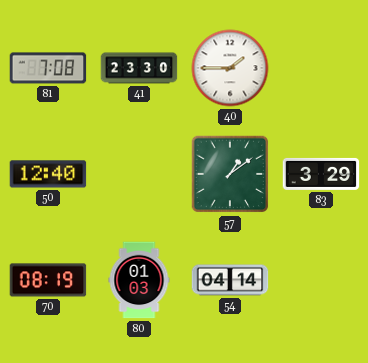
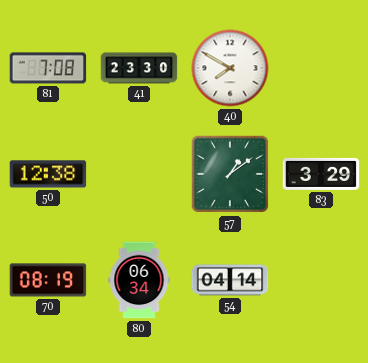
40: 1:45 -> 7:50
50: 12:40 -> 12:38
80: 01:03 -> 06:34
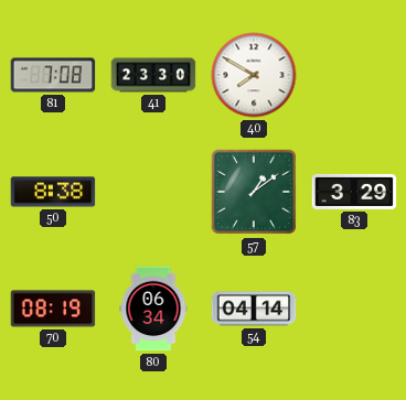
50: 12:38 -> 8:38
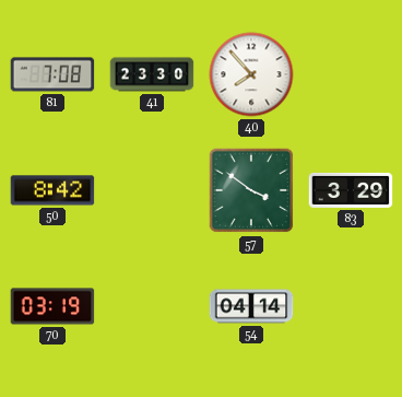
40: 7:50 -> 7:53
50: 8:38 -> 8:42
57: 1:09 -> 3:51
70: 08:19 -> 03:19
80: 06:34 -> none
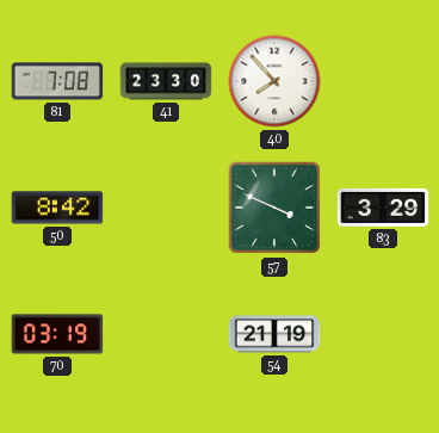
57: 3:51 -> 3:49
54: 04:14 -> 21:19
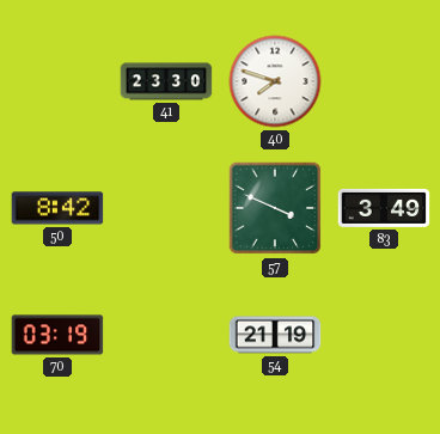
81: 7:08 -> none
40: 7:53 -> 7:48
83: 3:29 -> 3:49
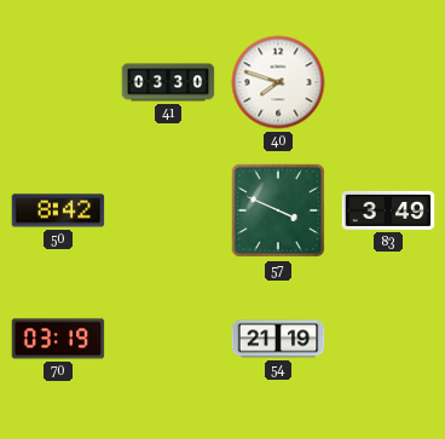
41: 23:30 -> 03:30
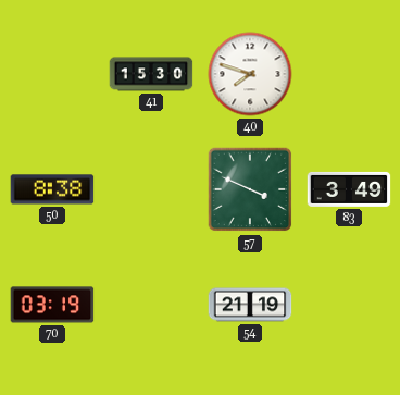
41: 03:30 -> 15:30
50: 8:42 -> 8:38
